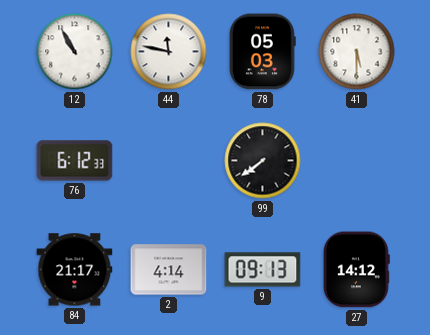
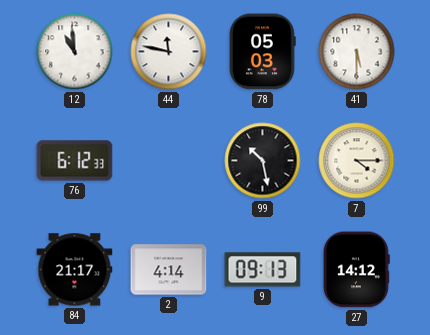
12: 10:55 -> 10:59
99: 7:39 -> 10:28
7: none -> 4:15
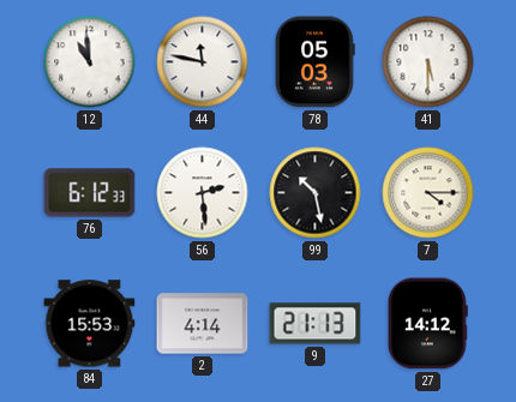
56: none -> 2:29
84: 21:17 -> 15:53
9: 09:13 -> 21:13
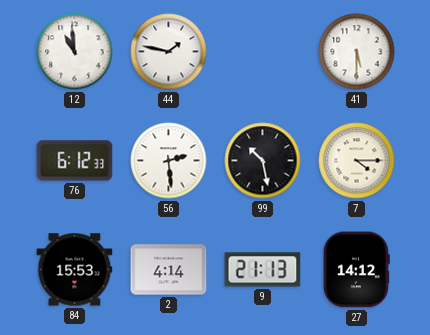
44: 11:47 -> 1:47
78: 05:03 -> none
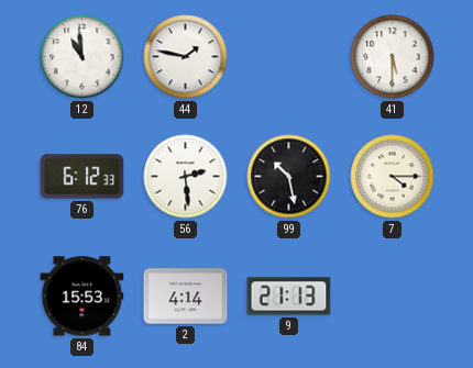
27: 14:12 -> none
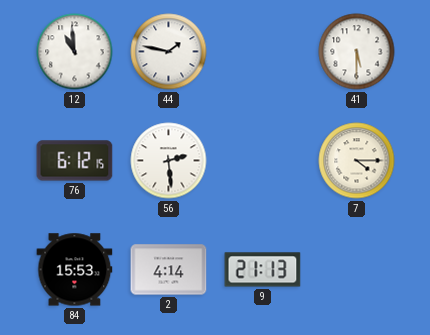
76: 6:12:33 -> 6:12:15
99: 10:28 -> none
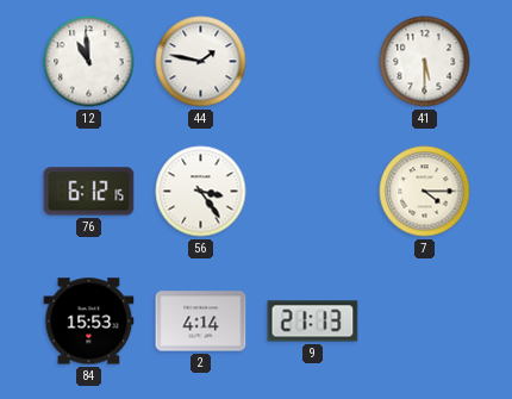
56: 2:29 -> 3:24
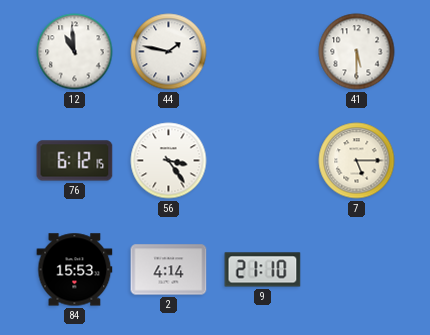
7: 4:15 -> 5:15
9: 21:13 -> 21:10
